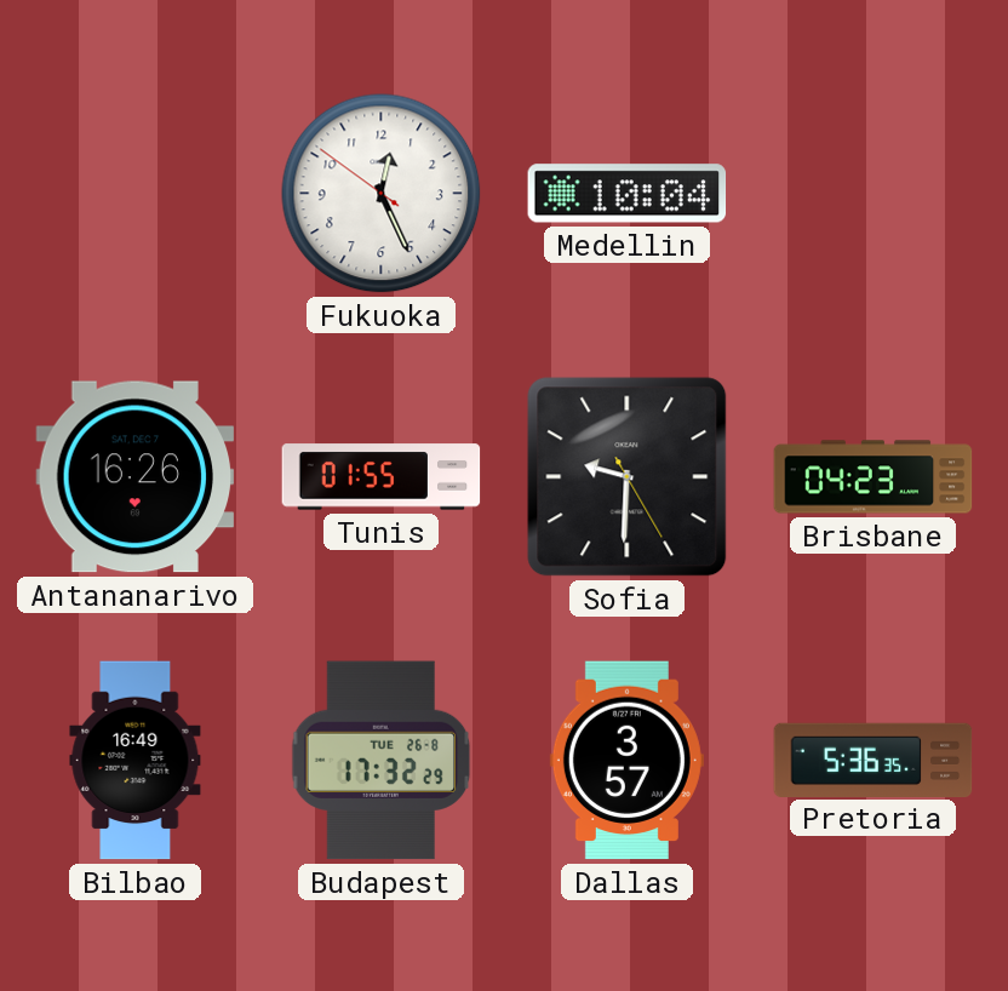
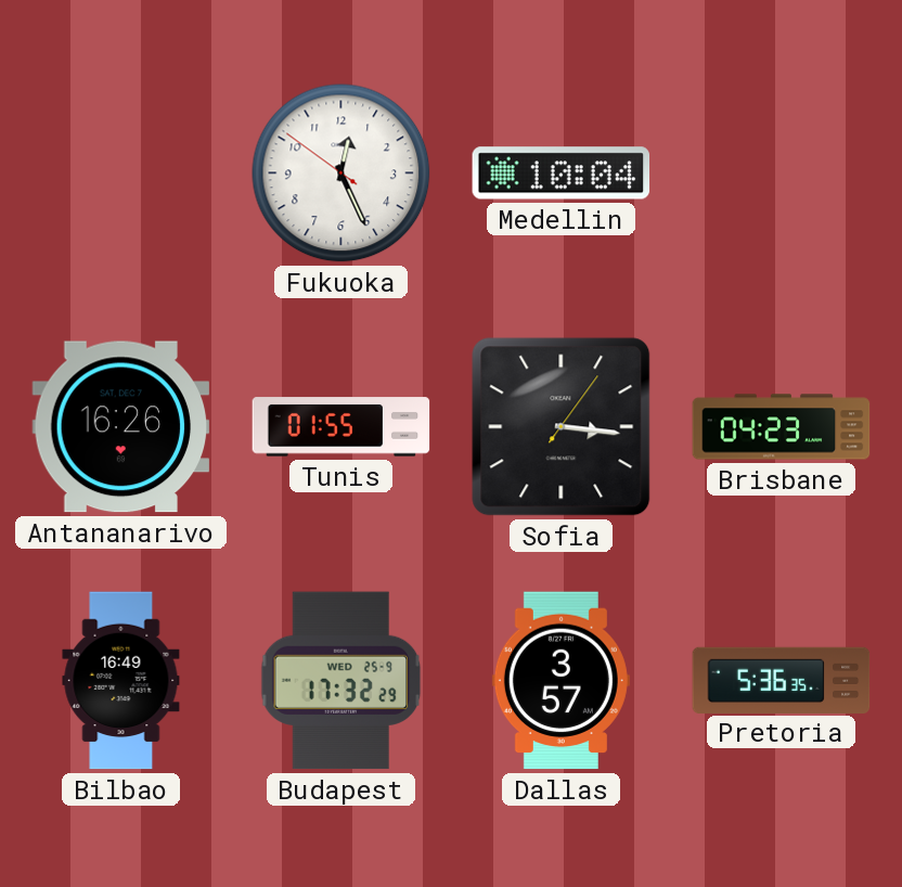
Sofia: 9:30 -> 3:16
Budapest date: TUE 26-8 -> WED 25-9
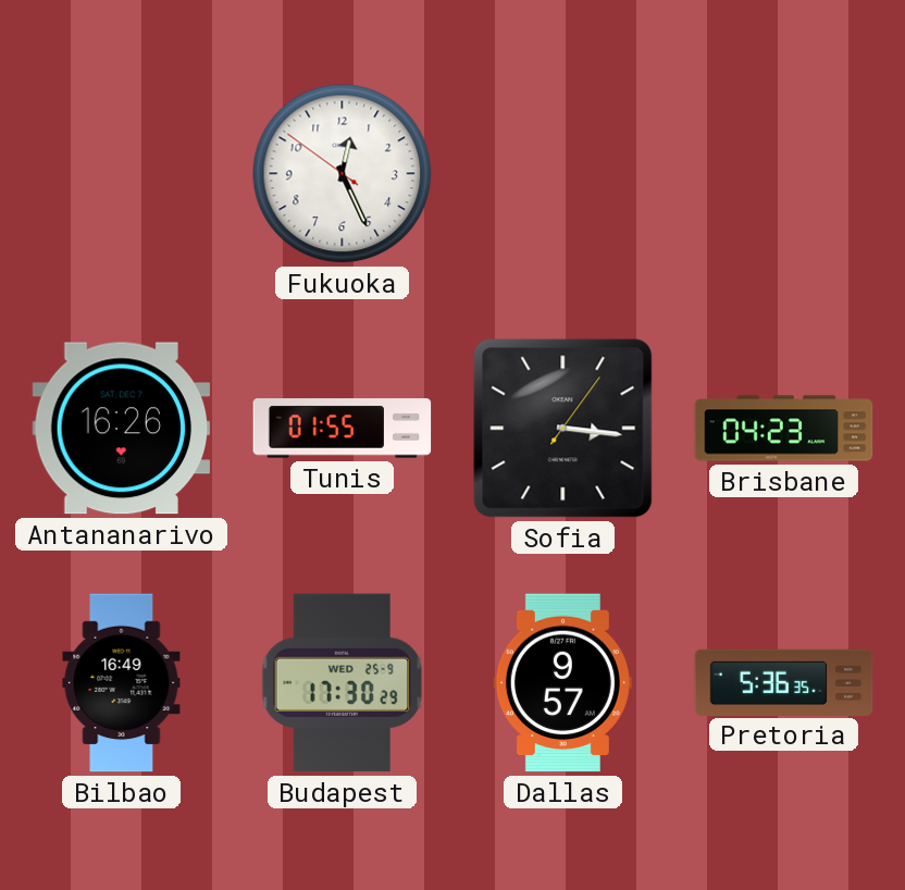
Medellin: 10:04 -> none
Budapest: 17:32 -> 17:30
Dallas: 3:57 -> 9:57
